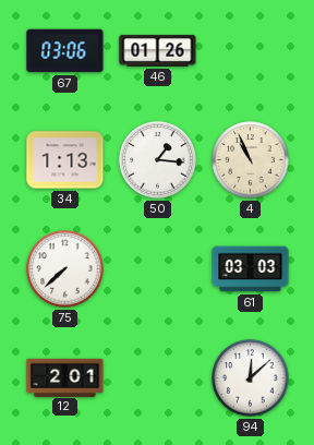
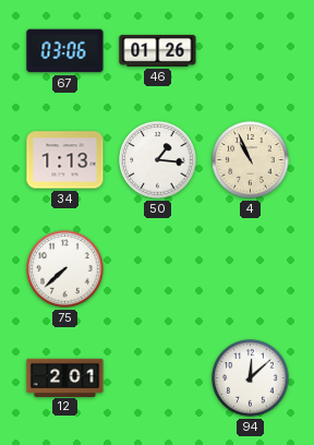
61: 03:03 -> none
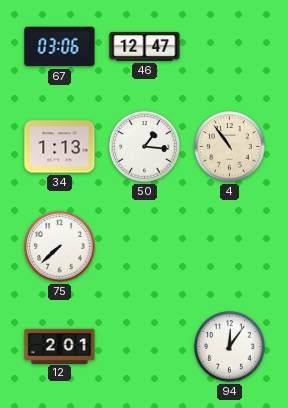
46: 01:26 -> 12:47
4: 10:56 -> 10:54
94: 12:08 -> 12:06
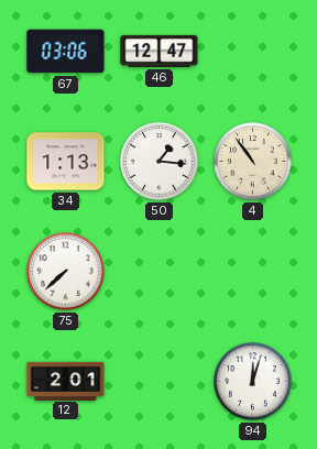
94: 12:06 -> 12:03
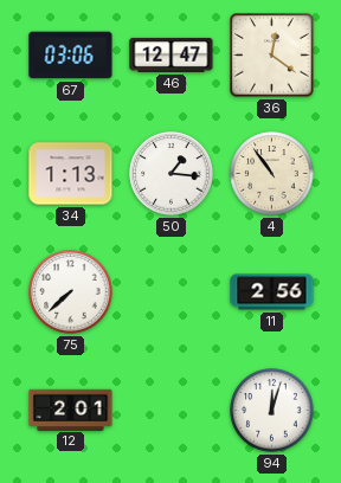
36: none -> 12:21
11: none -> 2:56
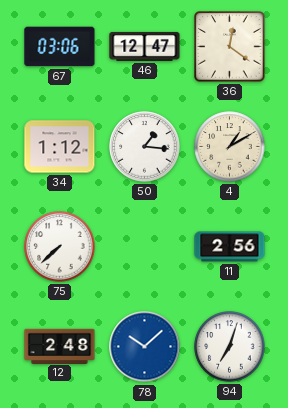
34: 1:13 -> 1:12
4: 10:54 -> 1:10
12: 2:01 -> 2:48
78: none -> 10:08
94: 12:03 -> 7:03
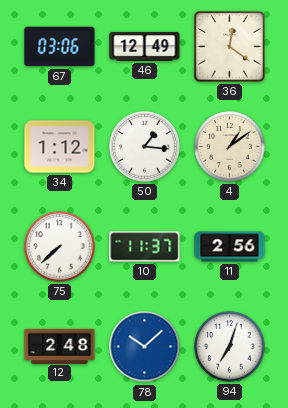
46: 12:47 -> 12:49
4: 1:10 -> 1:09
10: none -> 11:37
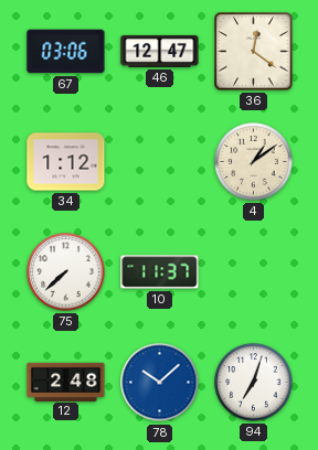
46: 12:49 -> 12:47
50: 1:16 -> none
11: 2:56 -> none
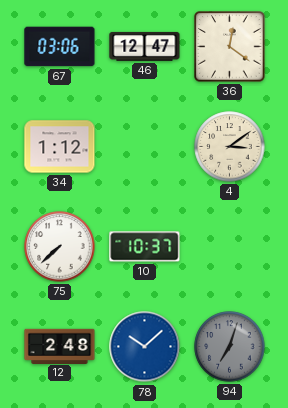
4: 1:09 -> 3:09
10: 11:37 -> 10:37
94 dial: white -> grey
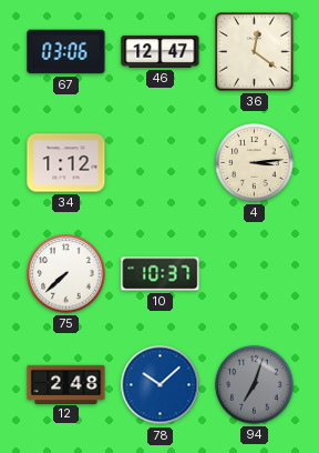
4: 3:09 -> 3:14
